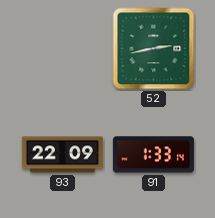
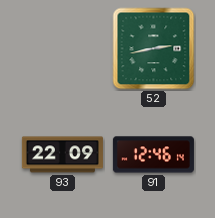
91: 1:33 -> 12:46
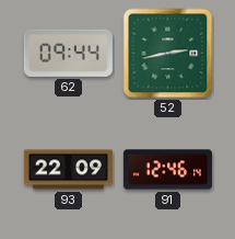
62: none -> 09:44
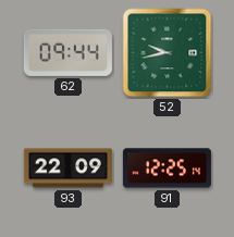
52: 2:43 -> 9:43
91: 12:46 -> 12:25
